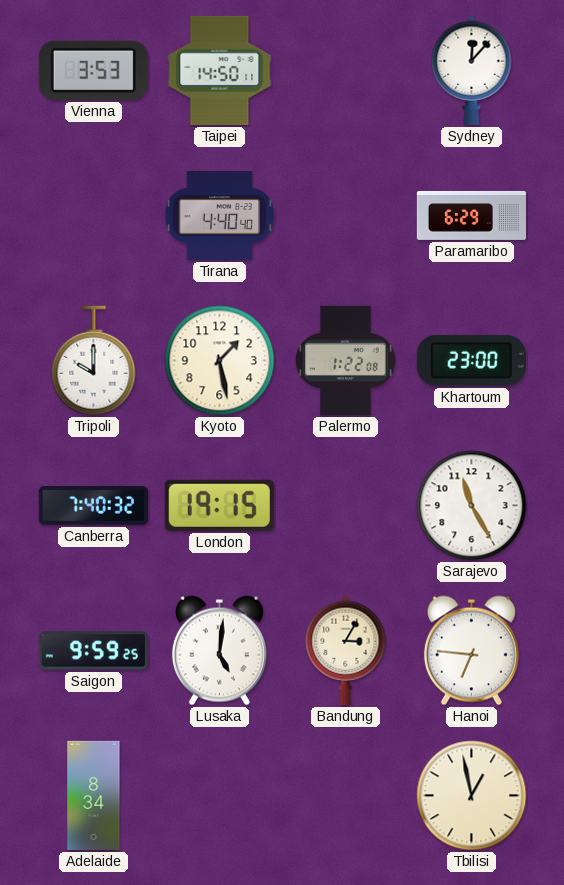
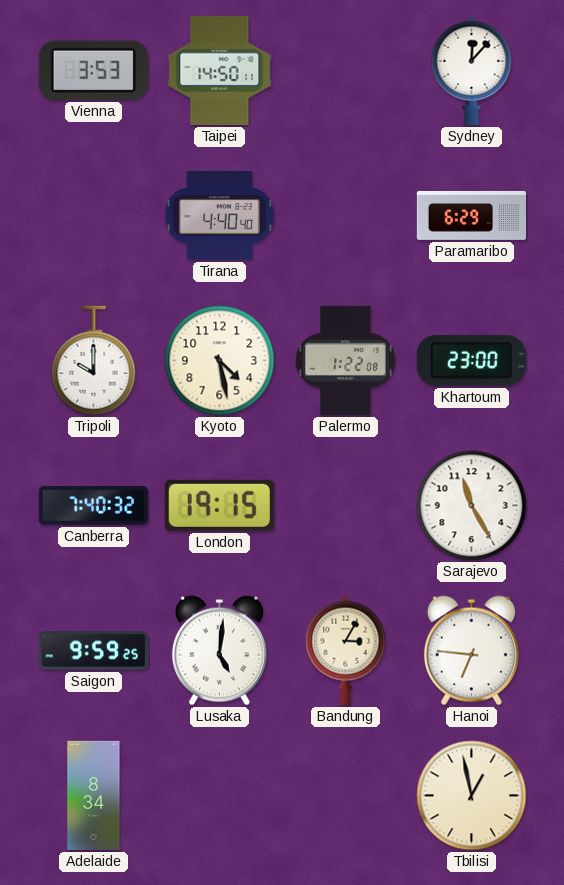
Kyoto: 1:28 -> 4:28
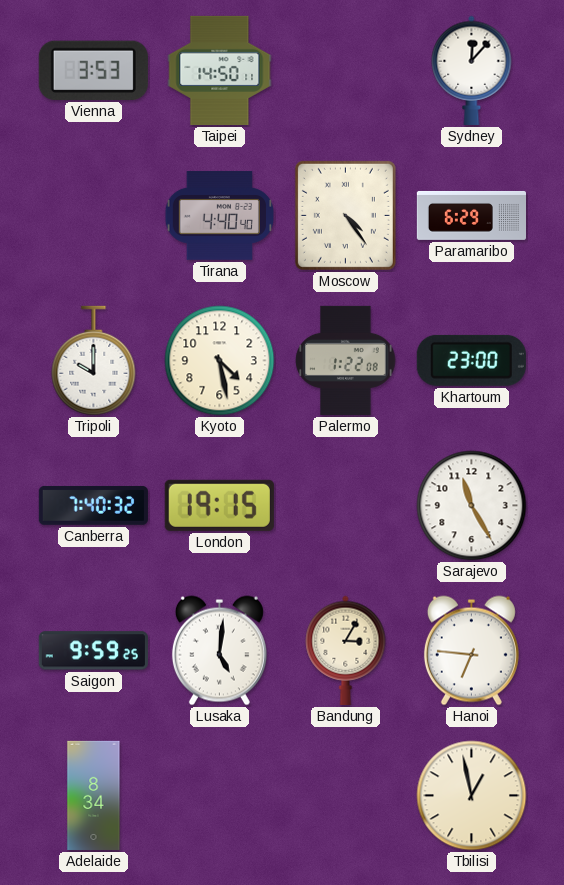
Moscow: none -> 4:24
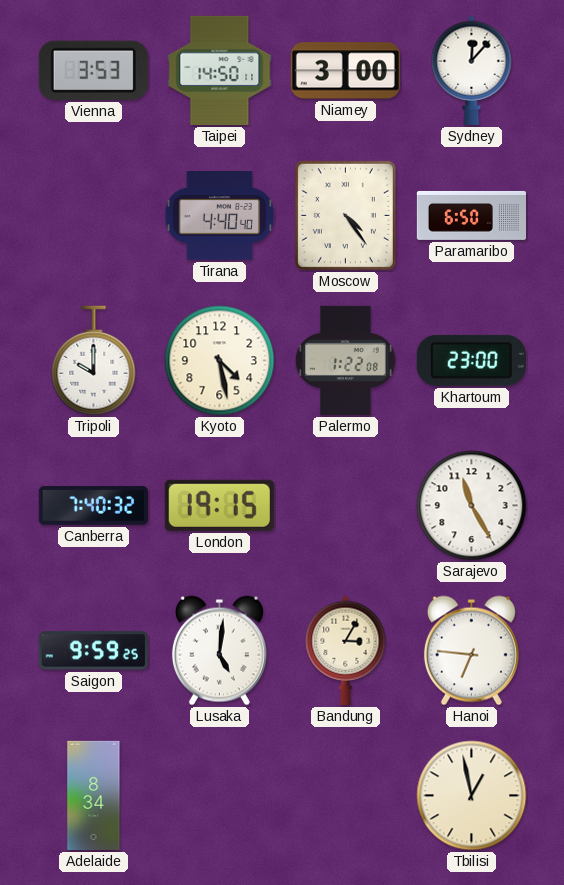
Niamey: none -> 3:00
Paramaribo: 6:29 -> 6:50
